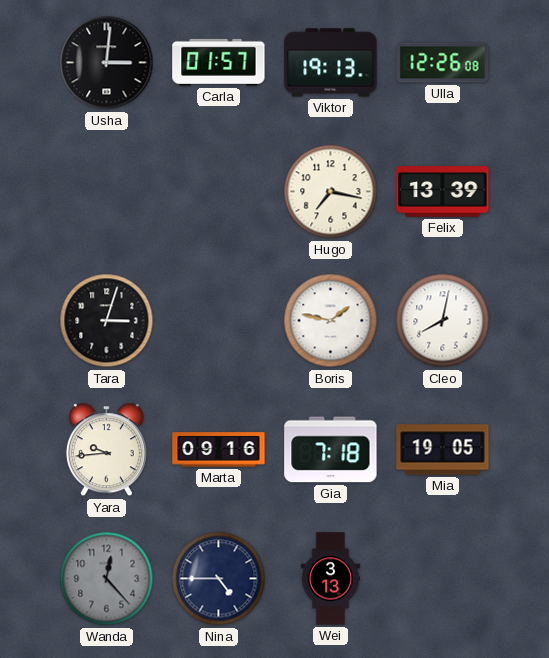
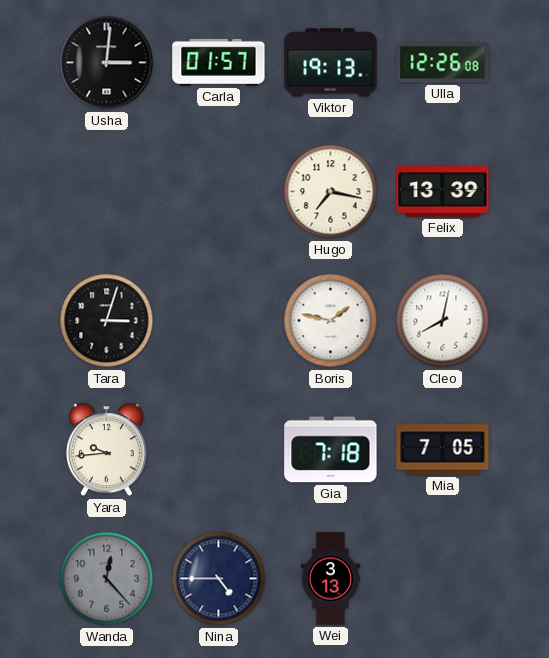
Marta: 09:16 -> none
Mia: 19:05 -> 7:05
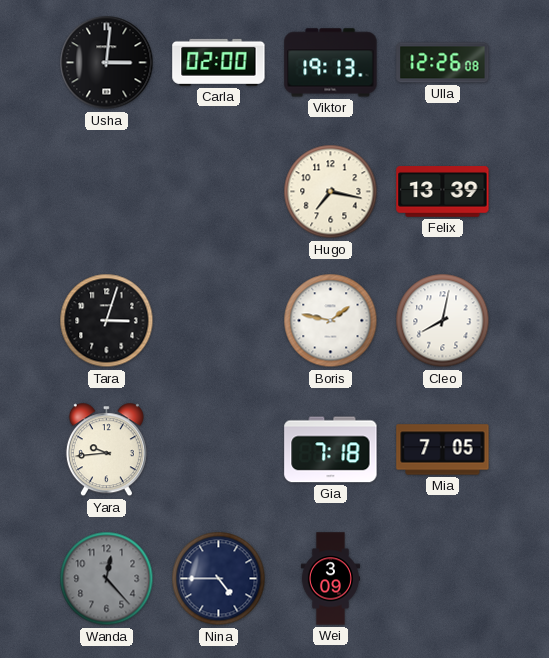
Carla: 01:57 -> 02:00
Wei: 3:13 -> 3:09
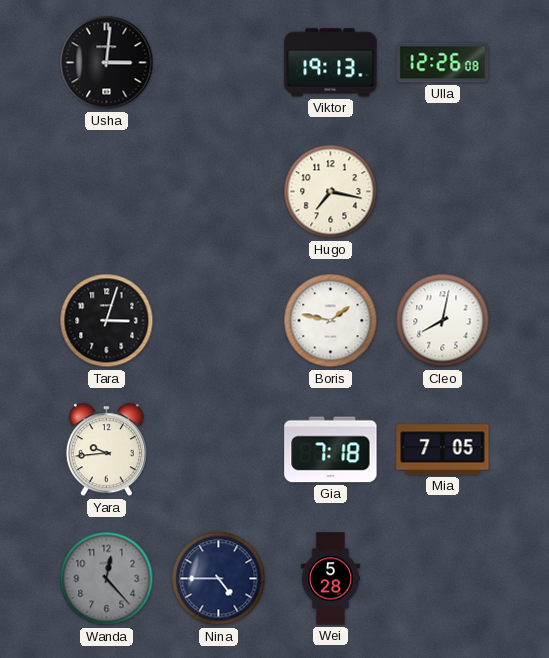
Carla: 02:00 -> none
Felix: 13:39 -> none
Wei: 3:09 -> 5:28
